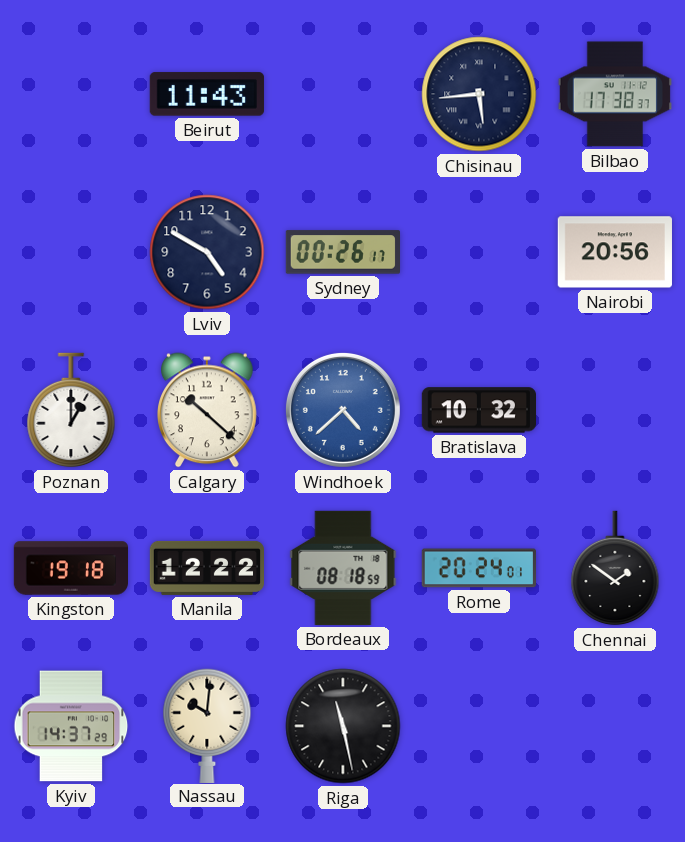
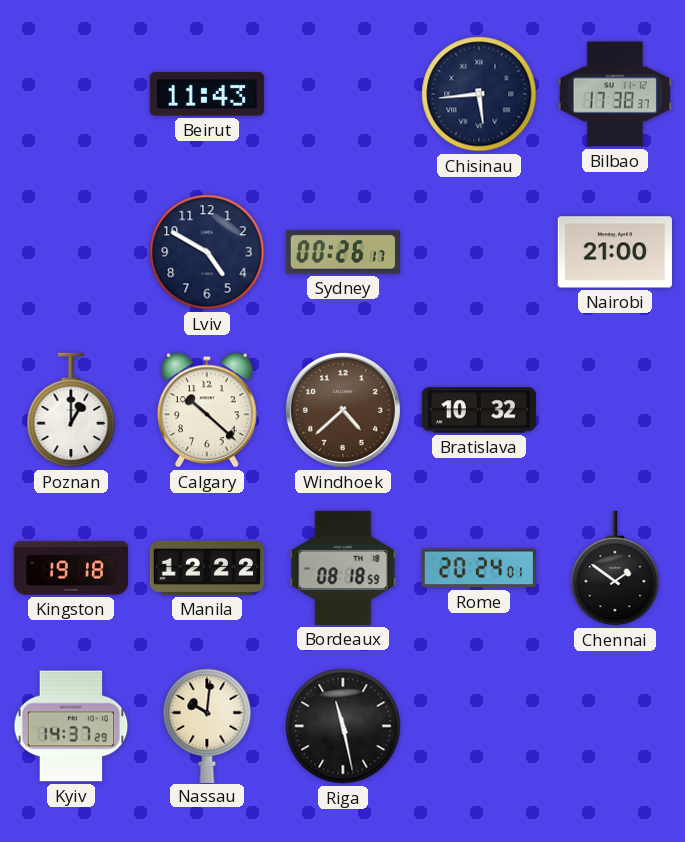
Nairobi: 20:56 -> 21:00
Windhoek dial: blue -> brown
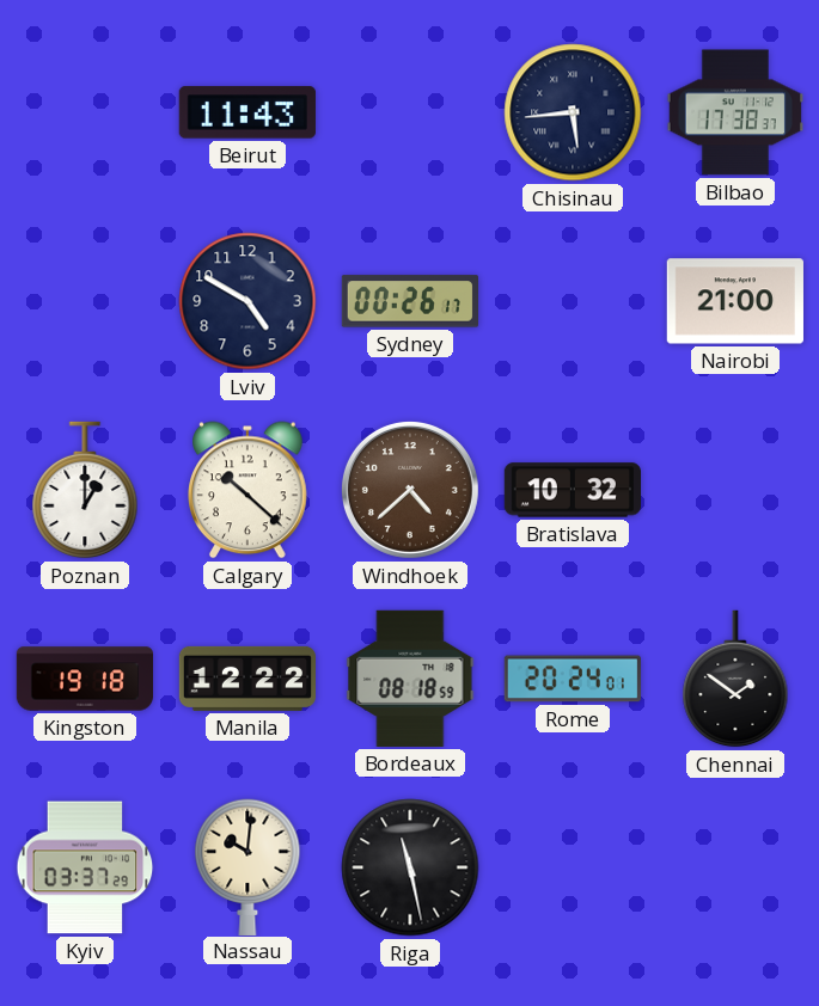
Kyiv: 14:37 -> 03:37
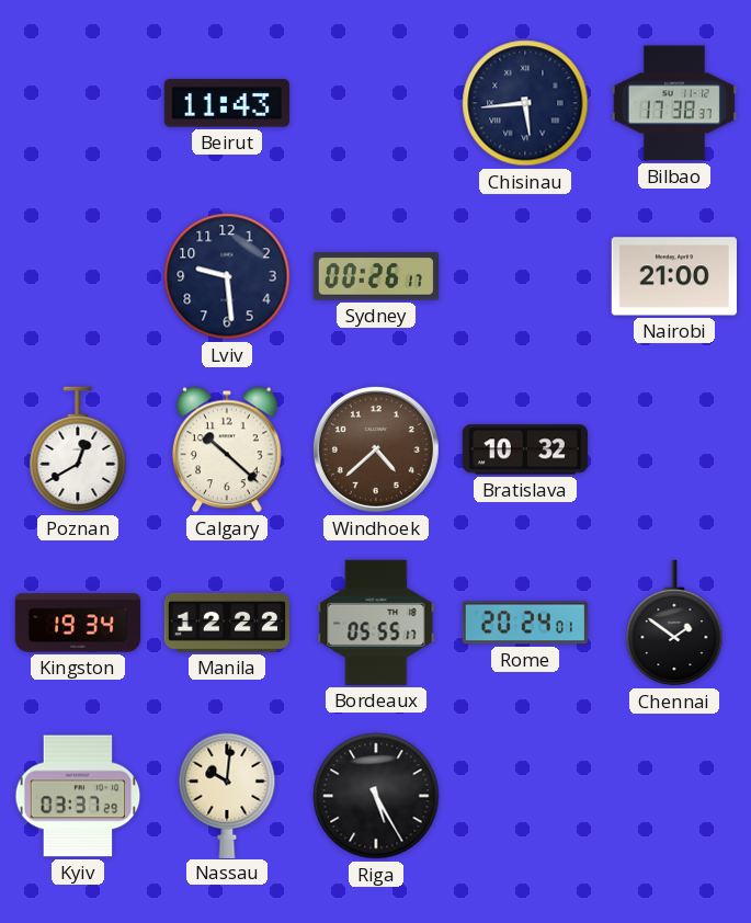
Lviv: 4:50 -> 9:29
Poznan: 1:00 -> 12:40
Kingston: 19:18 -> 19:34
Bordeaux: 08:18 -> 05:55
Riga: 11:28 -> 5:25
